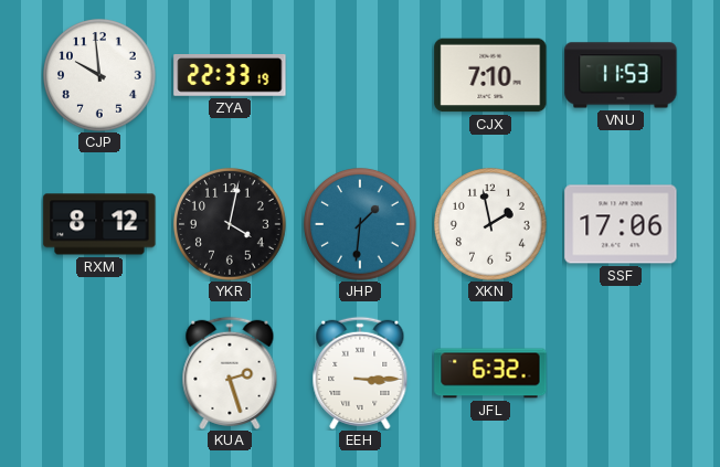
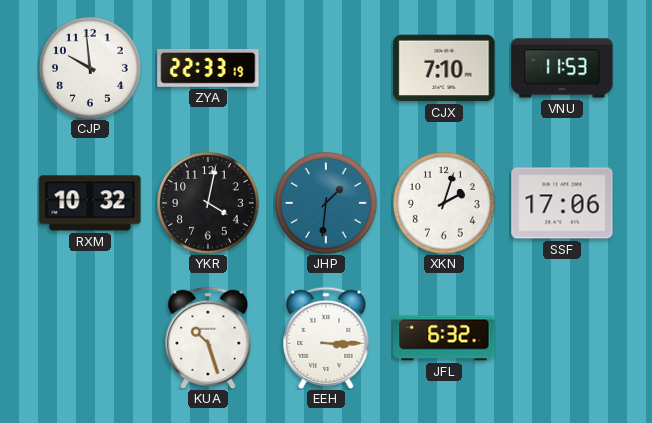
RXM: 8:12 -> 10:32
XKN: 1:58 -> 2:03
KUA: 2:27 -> 10:27
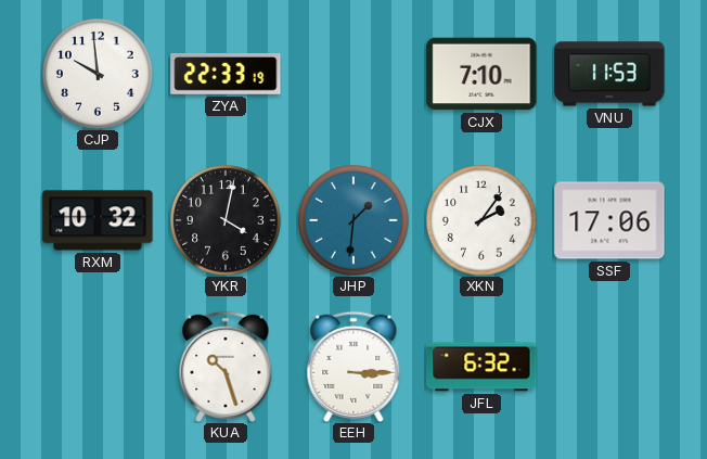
XKN: 2:03 -> 2:06
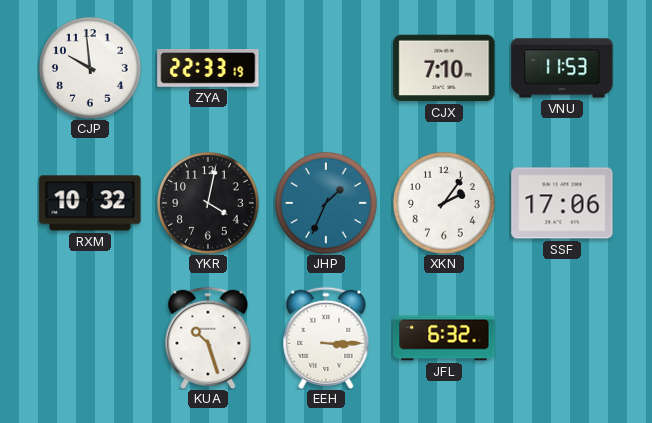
JHP: 1:31 -> 1:34
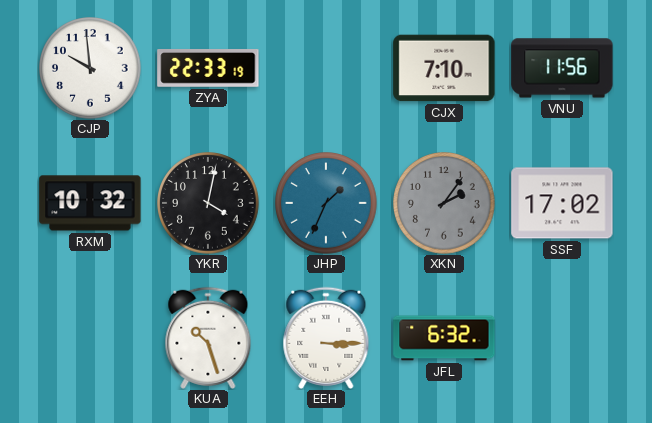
VNU: 11:53 -> 11:56
XKN dial: white -> grey
SSF: 17:06 -> 17:02
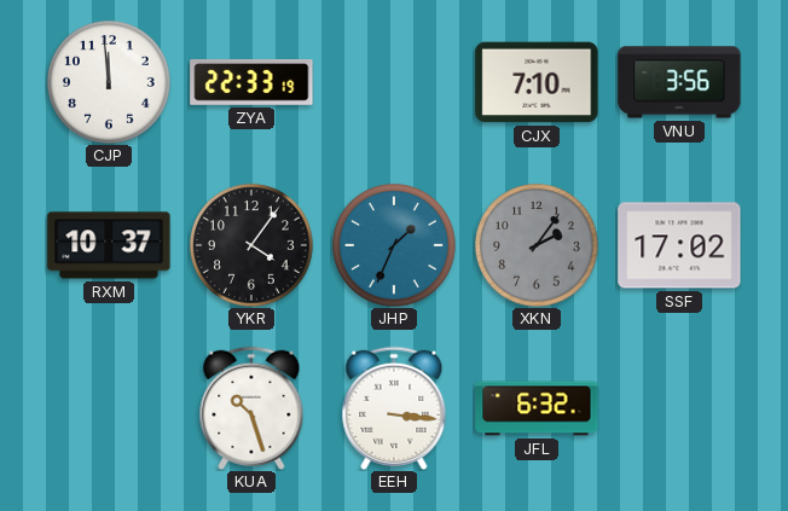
CJP: 9:59 -> 11:59
VNU: 11:56 -> 3:56
RXM: 10:32 -> 10:37
YKR: 4:02 -> 4:06
EEH: 3:15 -> 3:16
